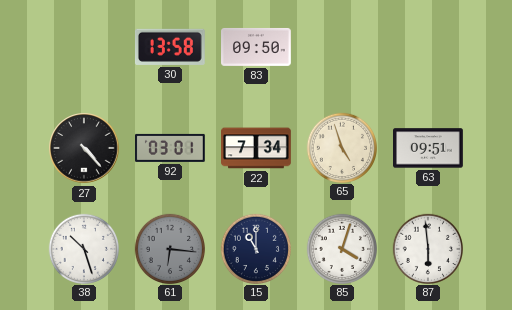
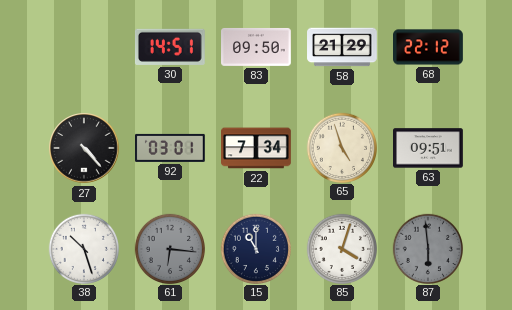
30: 13:58 -> 14:51
58: none -> 21:29
68: none -> 22:12
87 dial: white -> grey
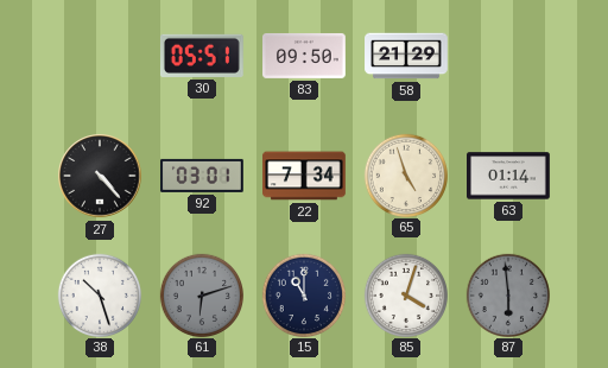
30: 14:51 -> 05:51
68: 22:12 -> none
63: 09:51 -> 01:14
61: 6:16 -> 6:12
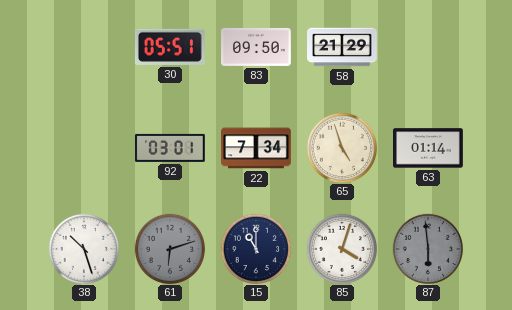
27: 4:23 -> none
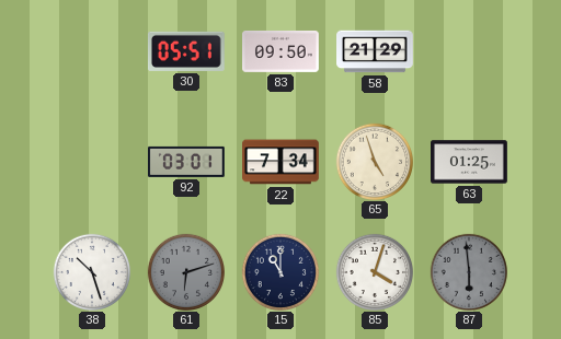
63: 01:14 -> 01:25
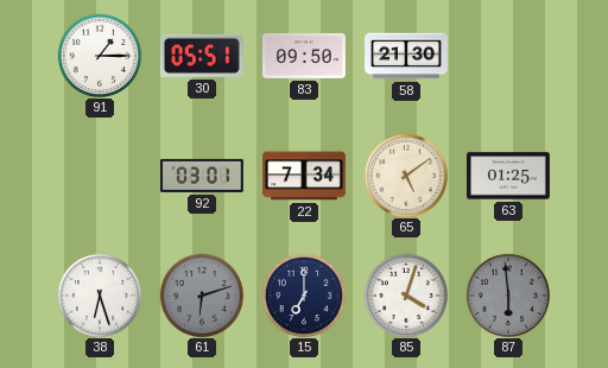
91: none -> 1:15
58: 21:29 -> 21:30
65: 4:57 -> 5:09
38: 10:27 -> 6:27
15: 11:00 -> 7:00
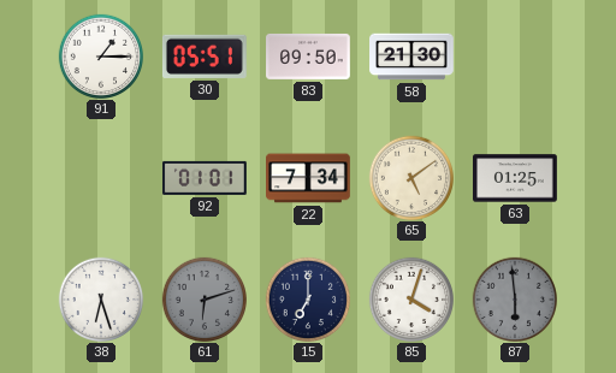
92: 03:01 -> 01:01
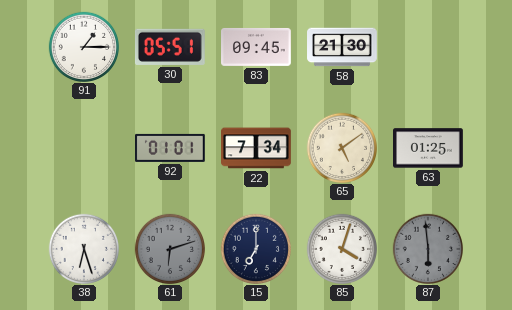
83: 09:50 -> 09:45
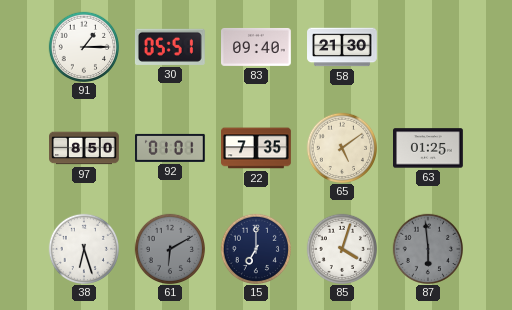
83: 09:45 -> 09:40
97: none -> 8:50
22: 7:34 -> 7:35
61: 6:12 -> 6:10
